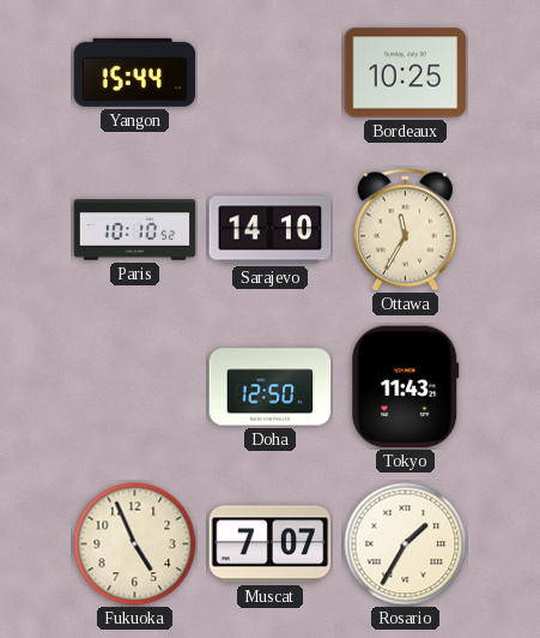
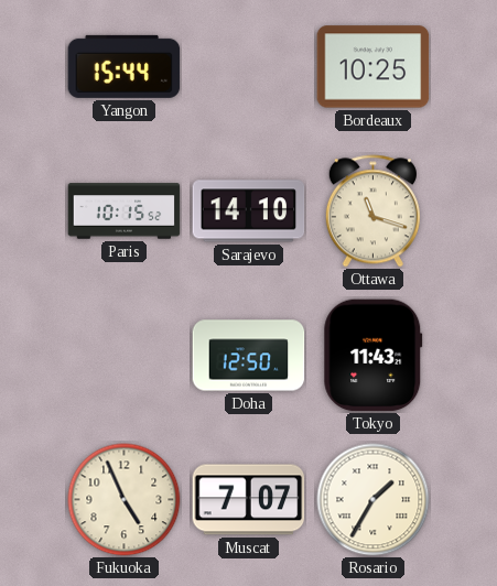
Paris: 10:10 -> 10:15
Ottawa: 11:35 -> 11:18
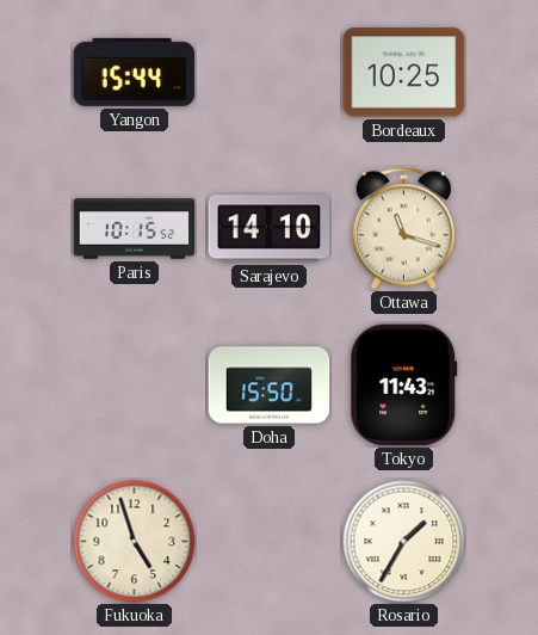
Doha: 12:50 -> 15:50
Fukuoka: 4:56 -> 4:57
Muscat: 7:07 -> none
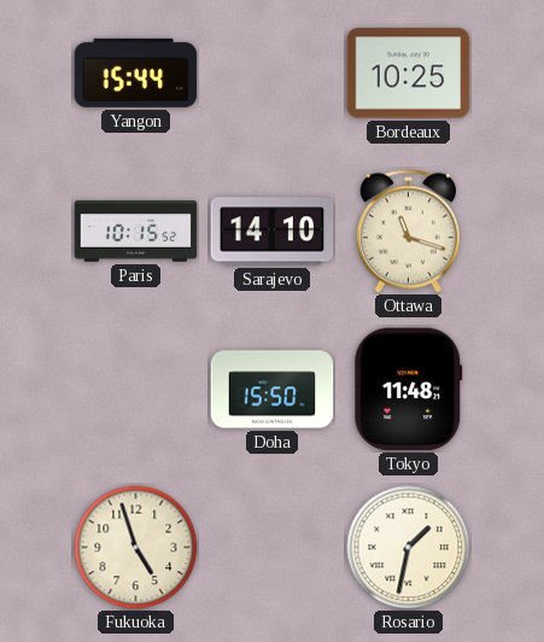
Tokyo: 11:43 -> 11:48
Rosario: 1:35 -> 1:32
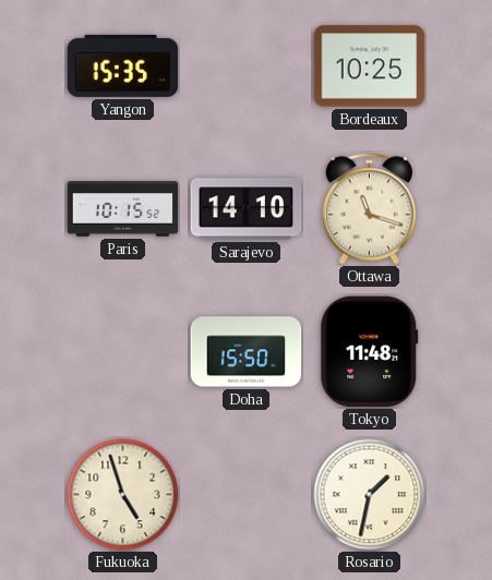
Yangon: 15:44 -> 15:35
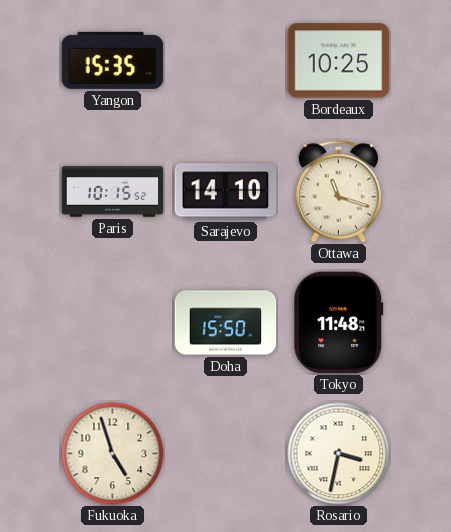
Rosario: 1:32 -> 3:32
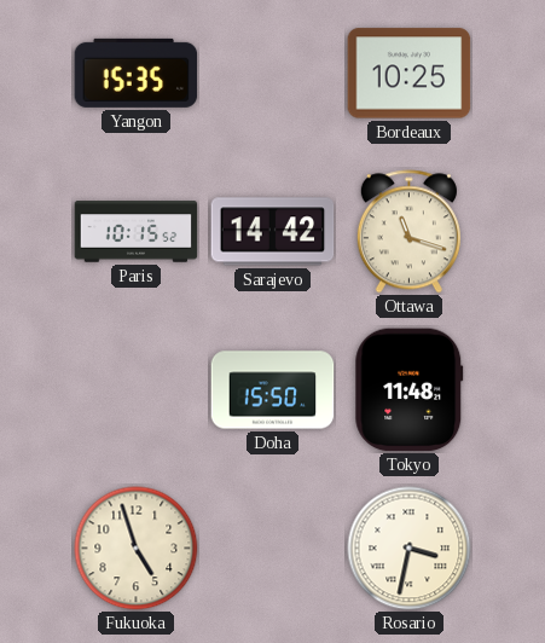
Sarajevo: 14:10 -> 14:42
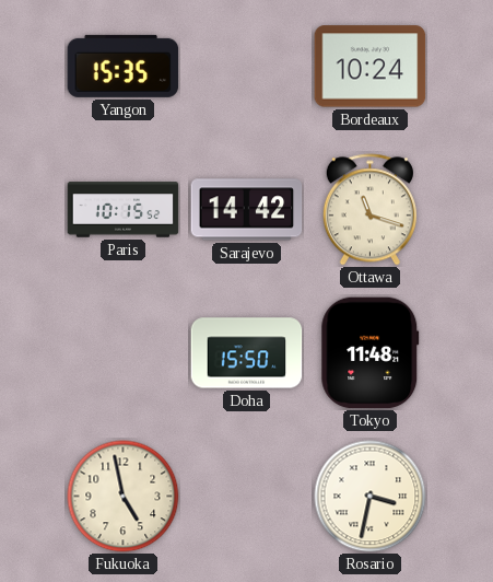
Bordeaux: 10:25 -> 10:24
Fukuoka: 4:57 -> 4:58
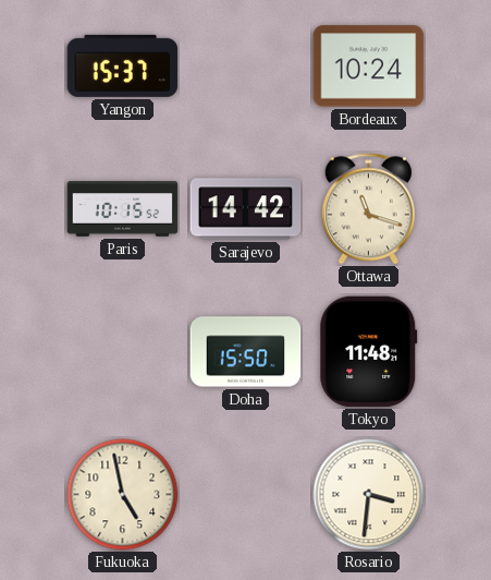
Yangon: 15:35 -> 15:37
Rosario: 3:32 -> 3:31
